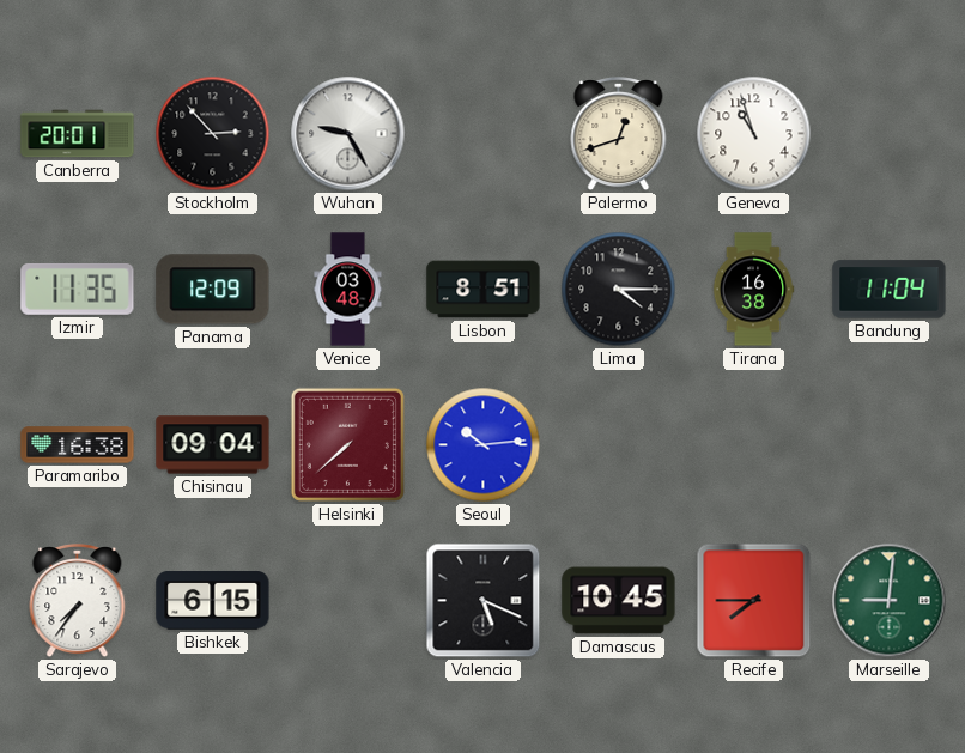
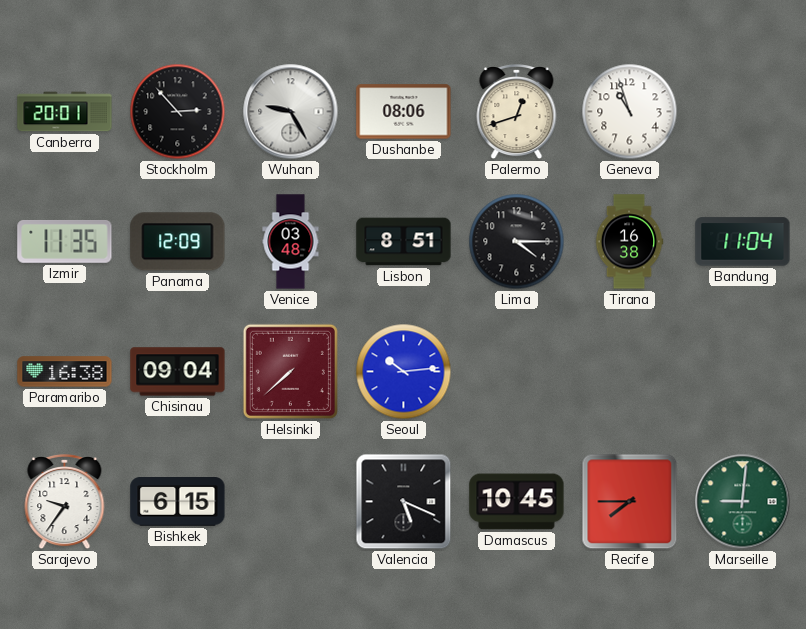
Dushanbe: none -> 08:06
Sarajevo: 7:36 -> 9:36
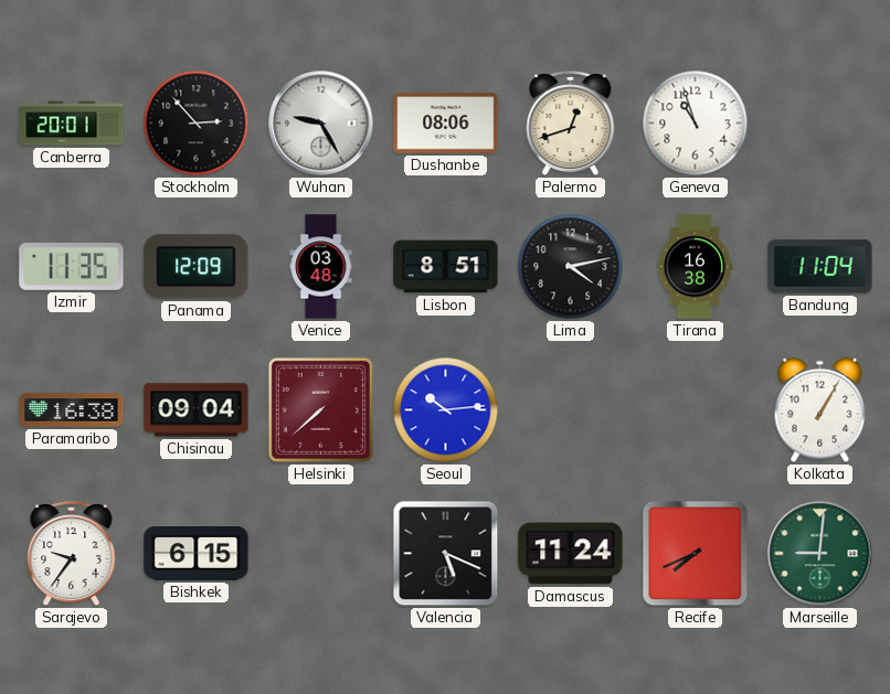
Lima: 4:15 -> 4:13
Kolkata: none -> 1:05
Damascus: 10:45 -> 11:24
Recife: 7:45 -> 7:41
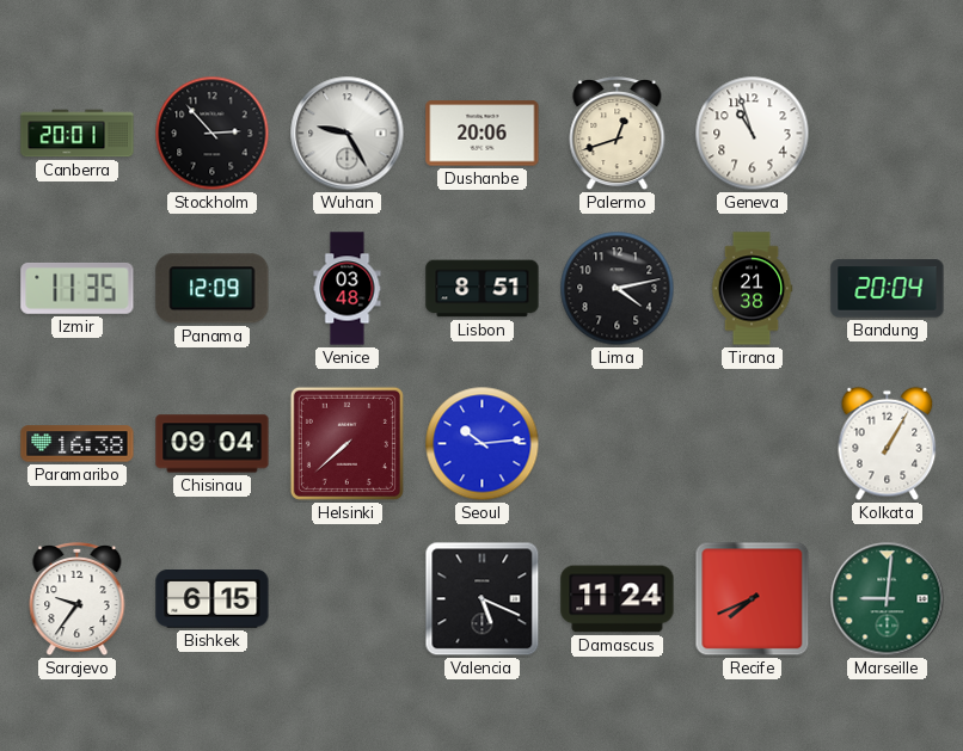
Dushanbe: 08:06 -> 20:06
Tirana: 16:38 -> 21:38
Bandung: 11:04 -> 20:04
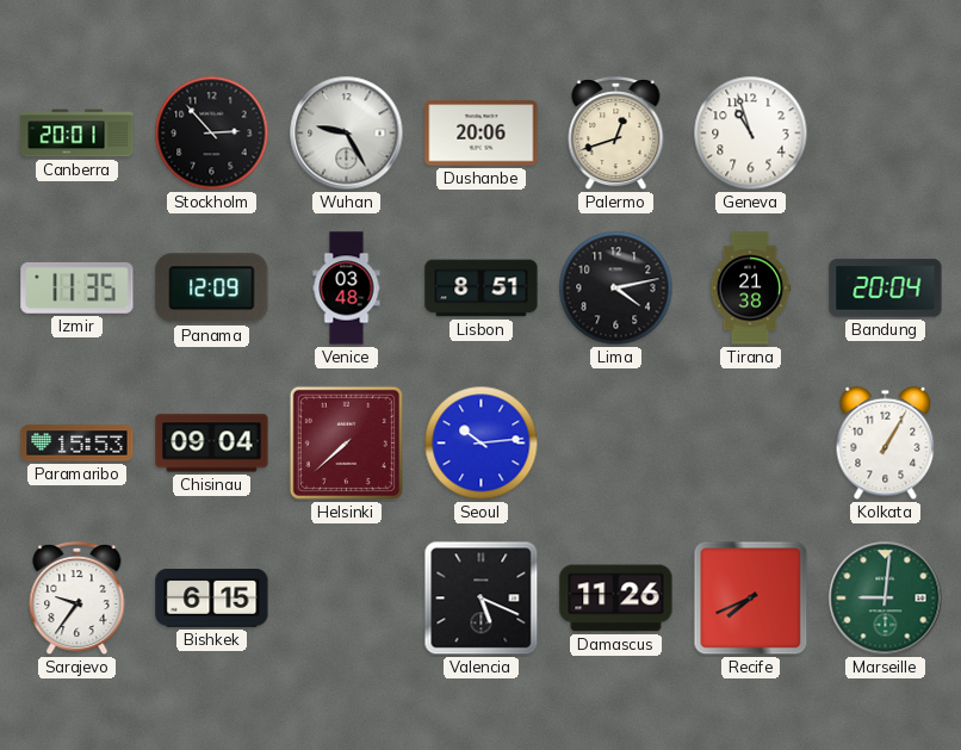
Paramaribo: 16:38 -> 15:53
Damascus: 11:24 -> 11:26
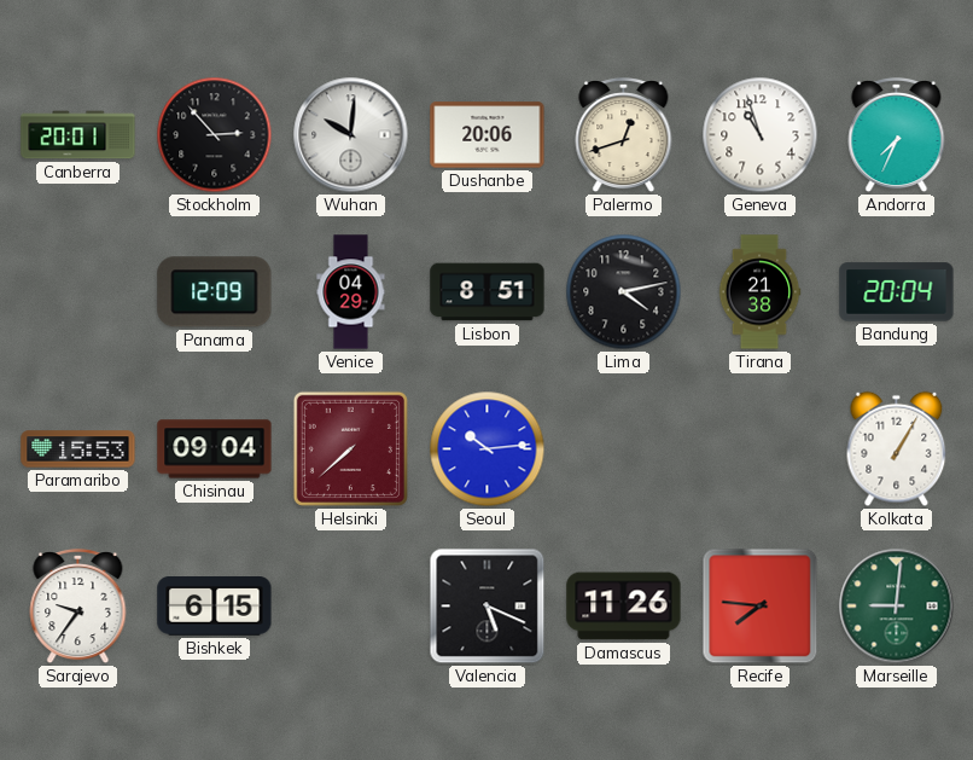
Wuhan: 9:25 -> 10:01
Andorra: none -> 7:34
Izmir: 11:35 -> none
Venice: 03:48 -> 04:29
Recife: 7:41 -> 7:46
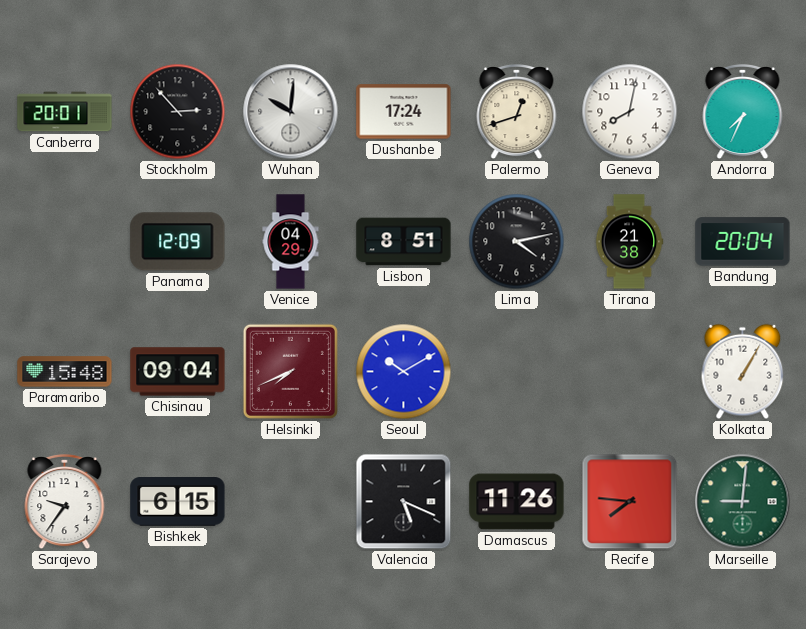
Dushanbe: 20:06 -> 17:24
Geneva: 10:57 -> 8:02
Paramaribo: 15:53 -> 15:48
Helsinki: 7:38 -> 7:41
Seoul: 10:14 -> 10:10
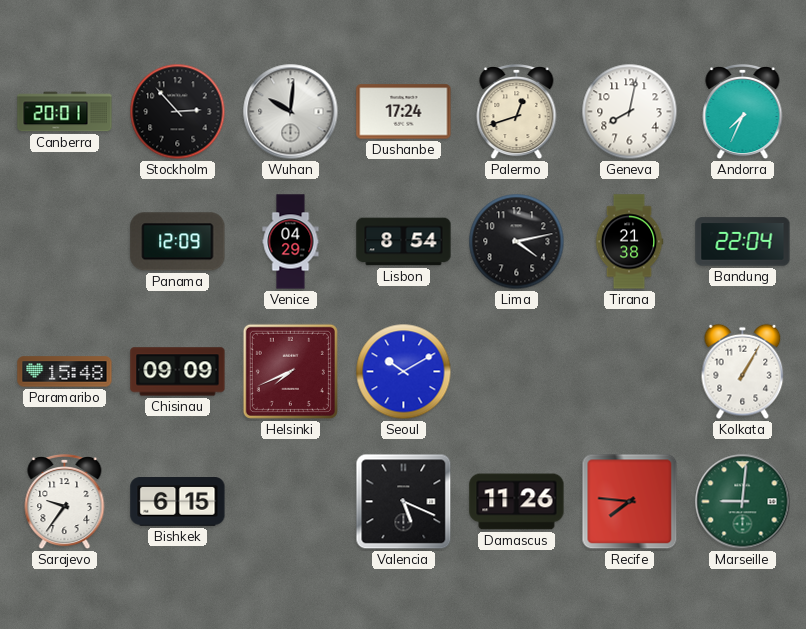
Lisbon: 8:51 -> 8:54
Bandung: 20:04 -> 22:04
Chisinau: 09:04 -> 09:09
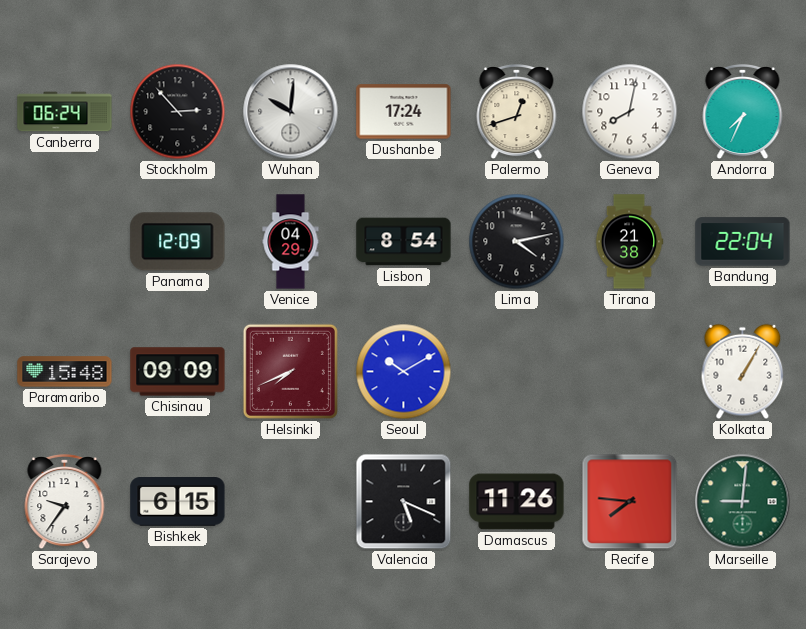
Canberra: 20:01 -> 06:24
